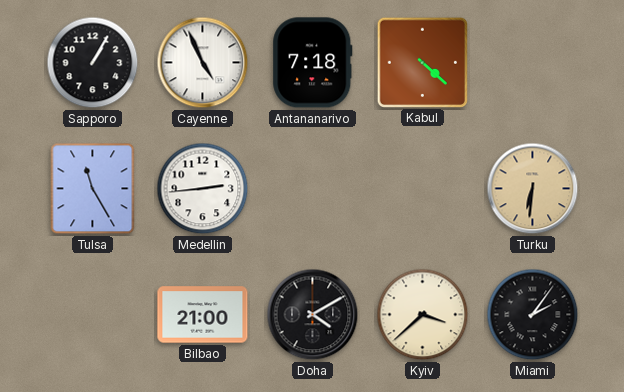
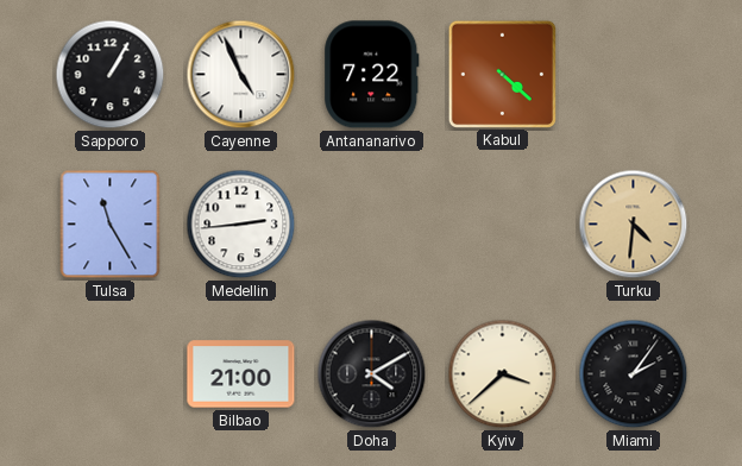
Antananarivo: 7:18 -> 7:22
Turku: 6:31 -> 4:31
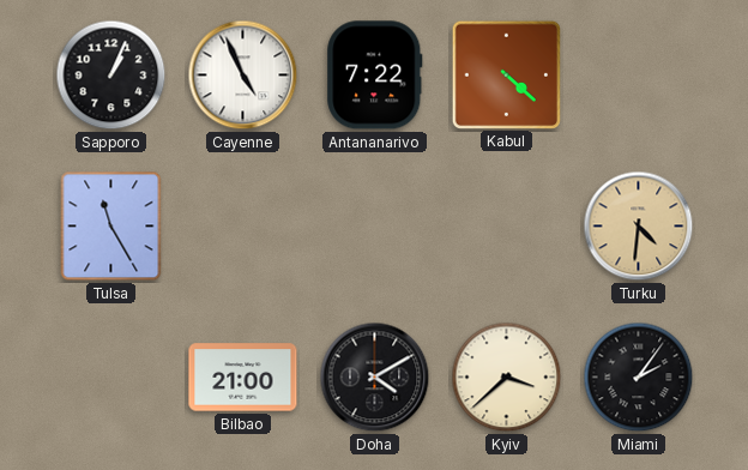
Sapporo: 1:05 -> 1:04
Medellin: 2:44 -> none
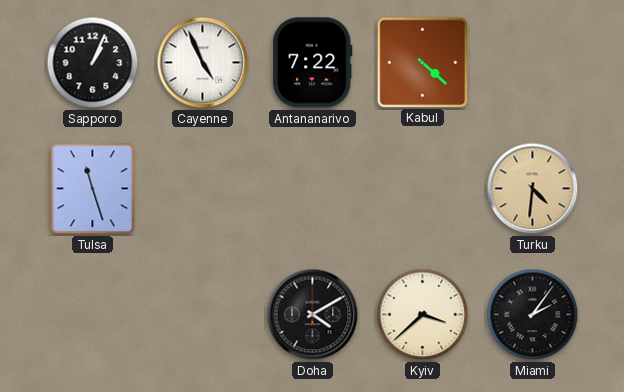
Tulsa: 11:25 -> 11:27
Bilbao: 21:00 -> none
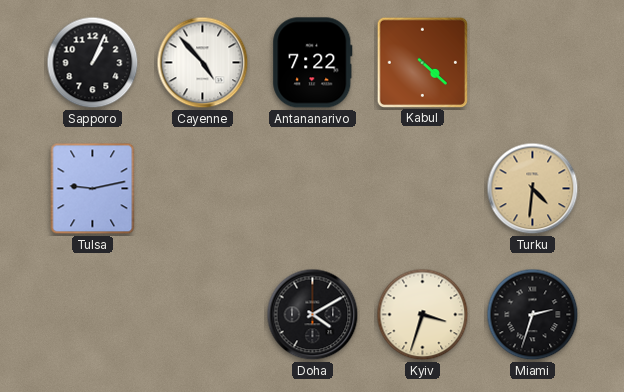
Cayenne: 4:56 -> 4:53
Tulsa: 11:27 -> 9:13
Kyiv: 3:38 -> 3:33
Miami: 2:06 -> 2:33
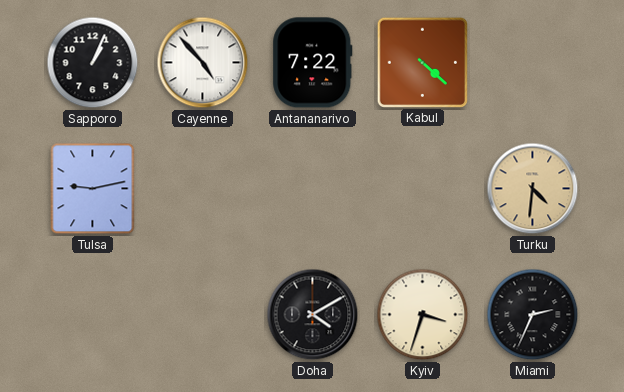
Miami: 2:33 -> 2:34
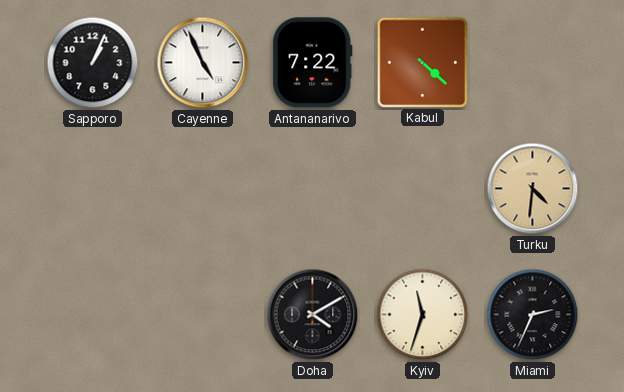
Cayenne: 4:53 -> 4:56
Tulsa: 9:13 -> none
Kyiv: 3:33 -> 11:33
